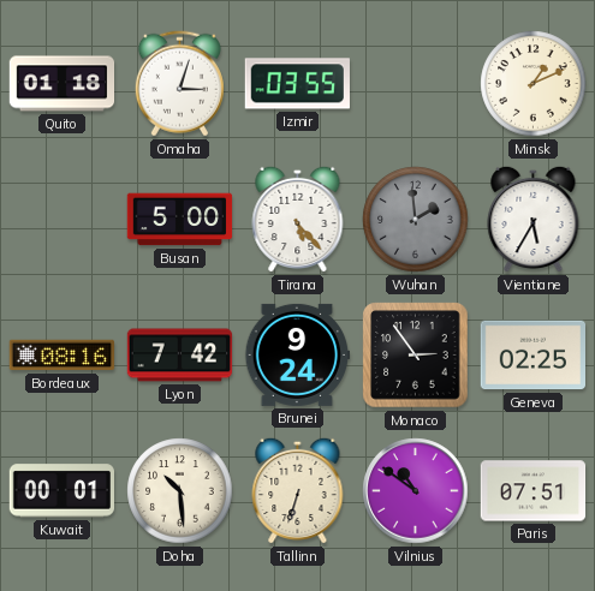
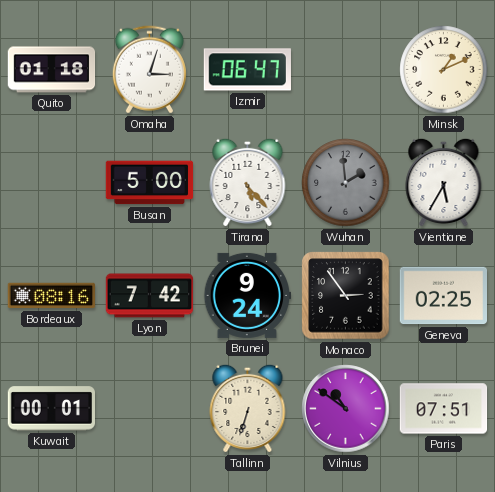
Izmir: 03:55 -> 06:47
Doha: 10:29 -> none
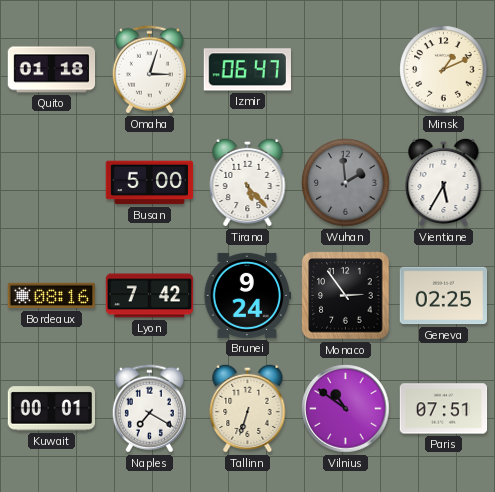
Naples: none -> 7:20
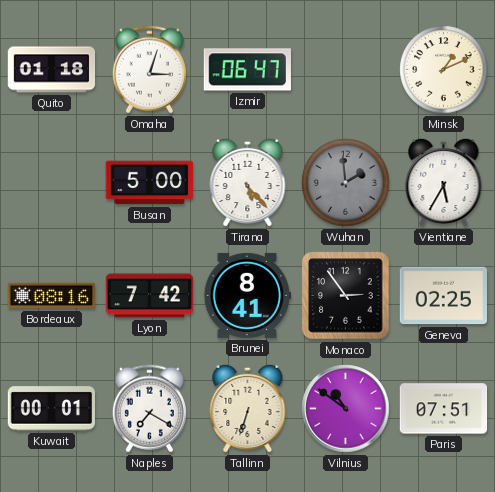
Brunei: 9:24 -> 8:41
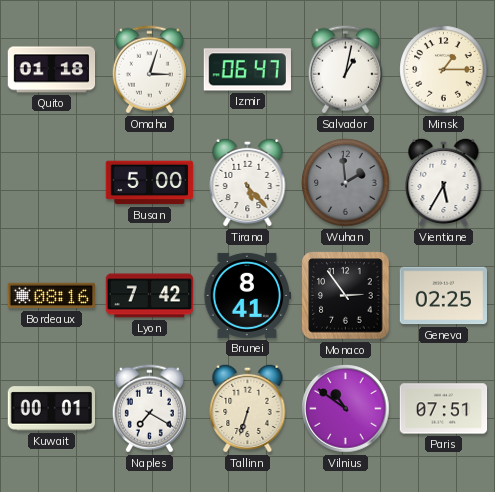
Salvador: none -> 1:02
Minsk: 1:11 -> 1:15
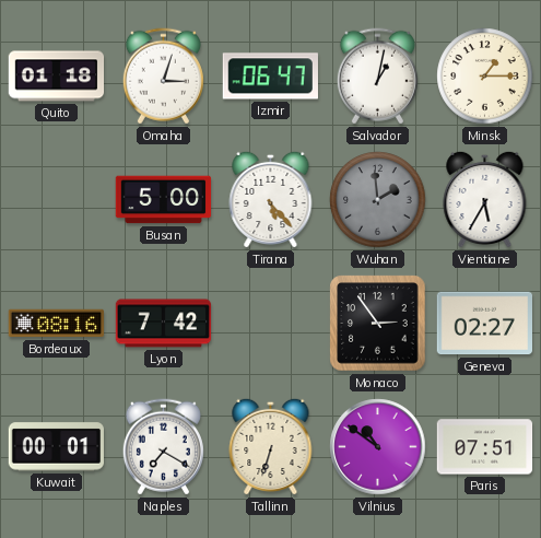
Brunei: 8:41 -> none
Geneva: 02:25 -> 02:27
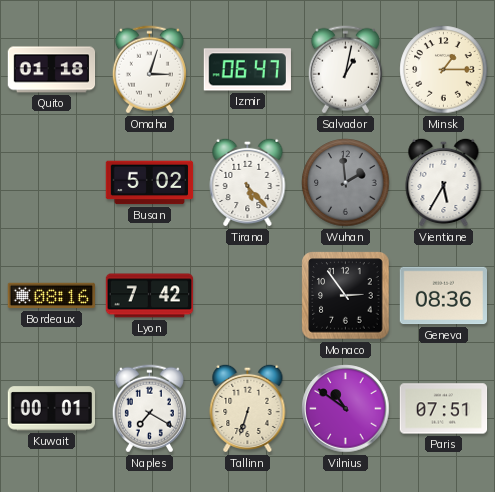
Busan: 5:00 -> 5:02
Geneva: 02:27 -> 08:36
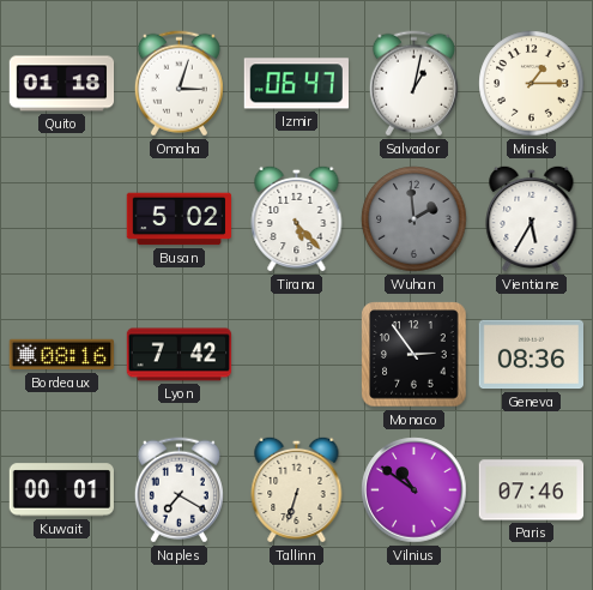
Paris: 07:51 -> 07:46
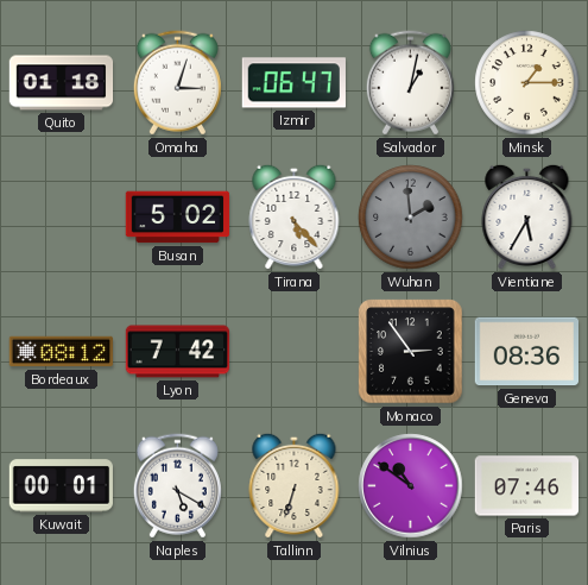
Bordeaux: 08:16 -> 08:12
Naples: 7:20 -> 5:20
